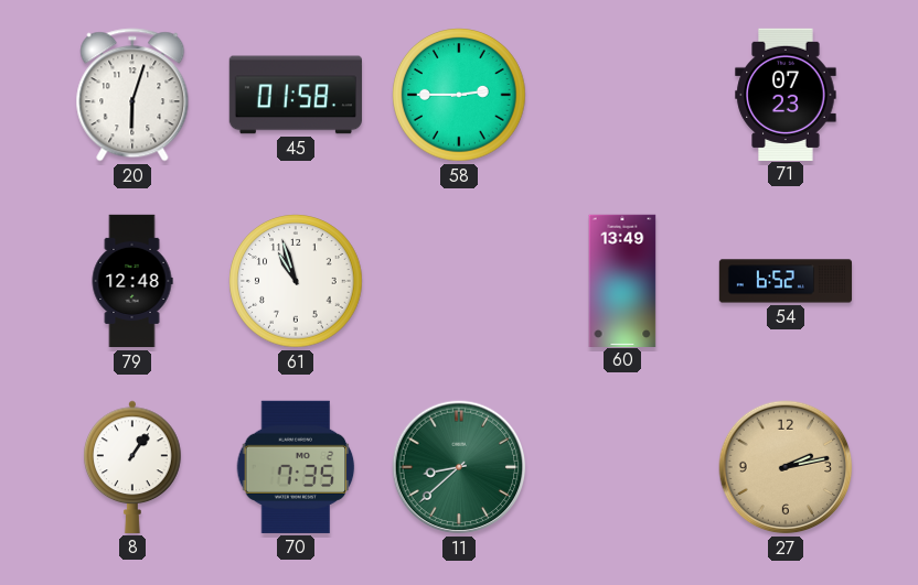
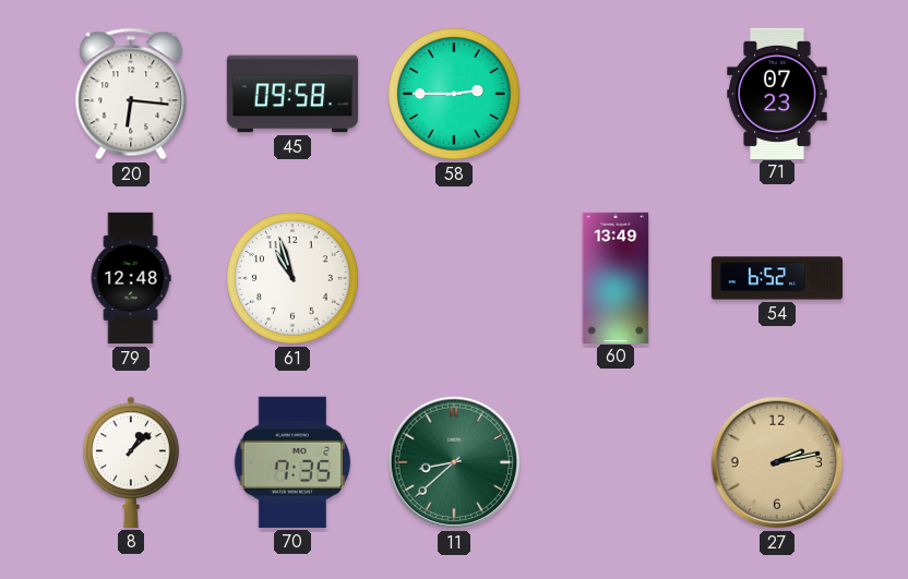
20: 6:03 -> 6:16
45: 01:58 -> 09:58
8: 1:06 -> 1:08
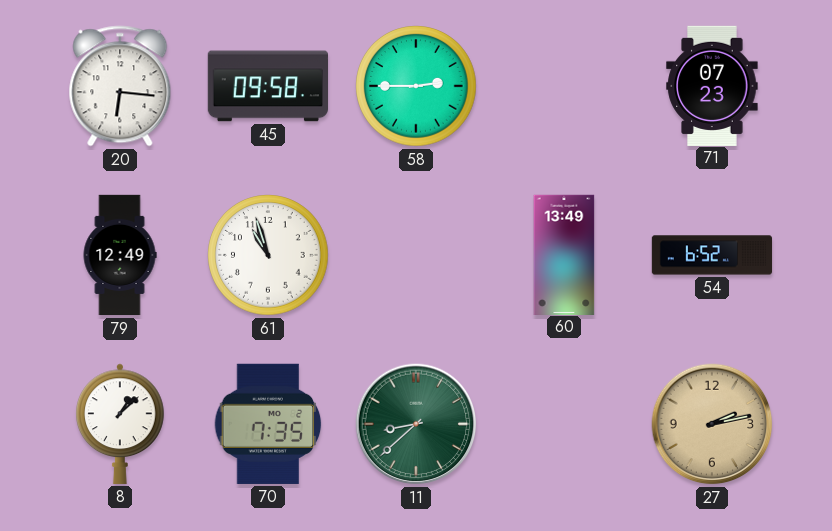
79: 12:48 -> 12:49
